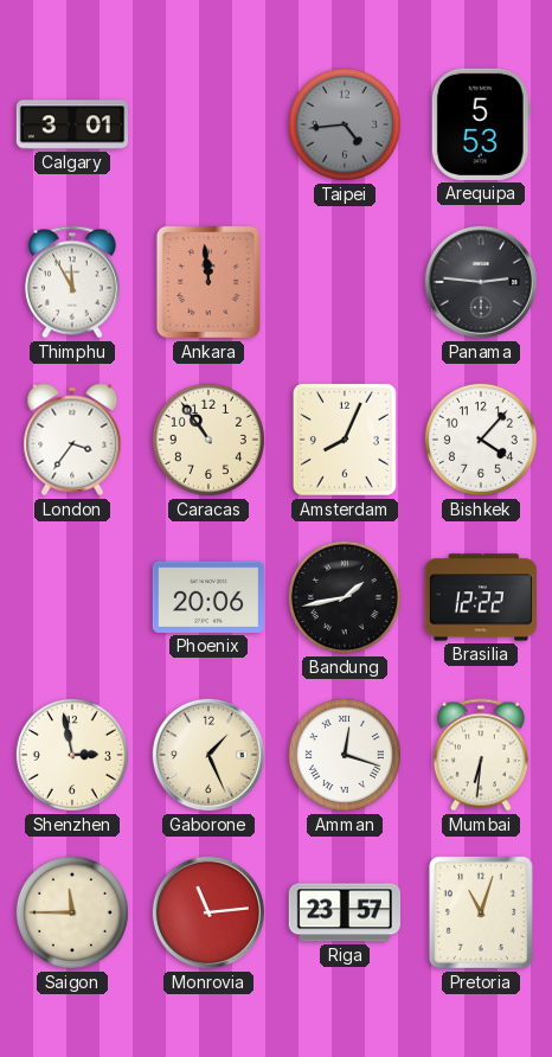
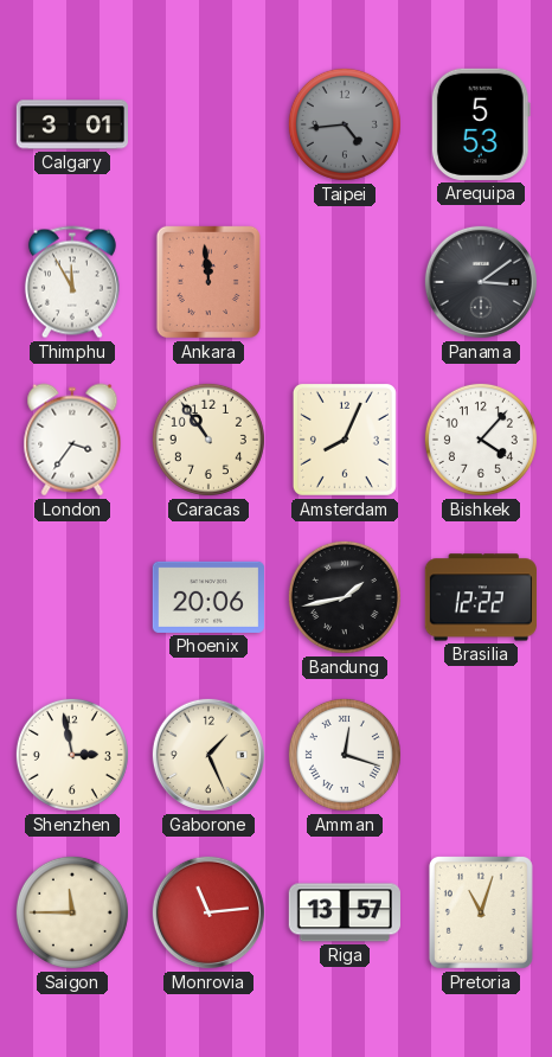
Panama: 2:46 -> 3:09
Mumbai: 6:31 -> none
Riga: 23:57 -> 13:57
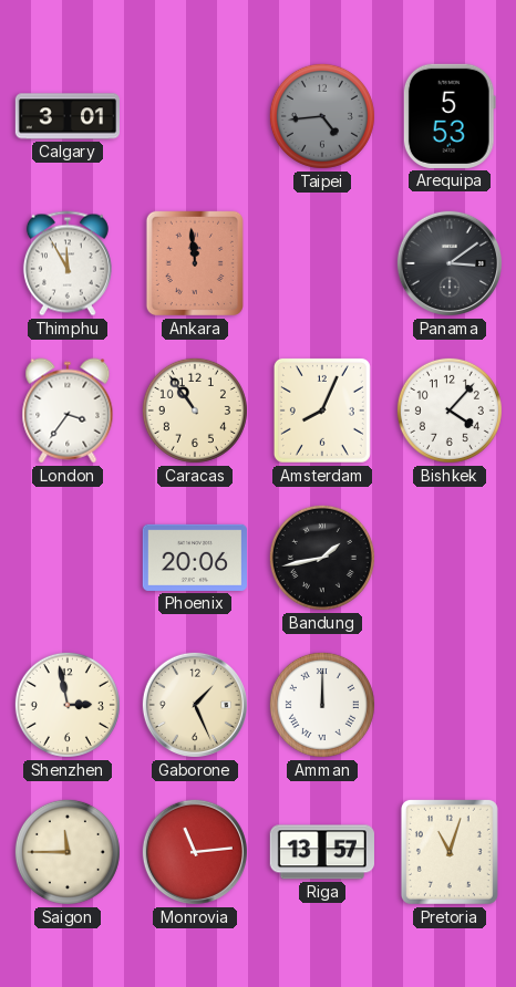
Brasilia: 12:22 -> none
Amman: 12:18 -> 12:00
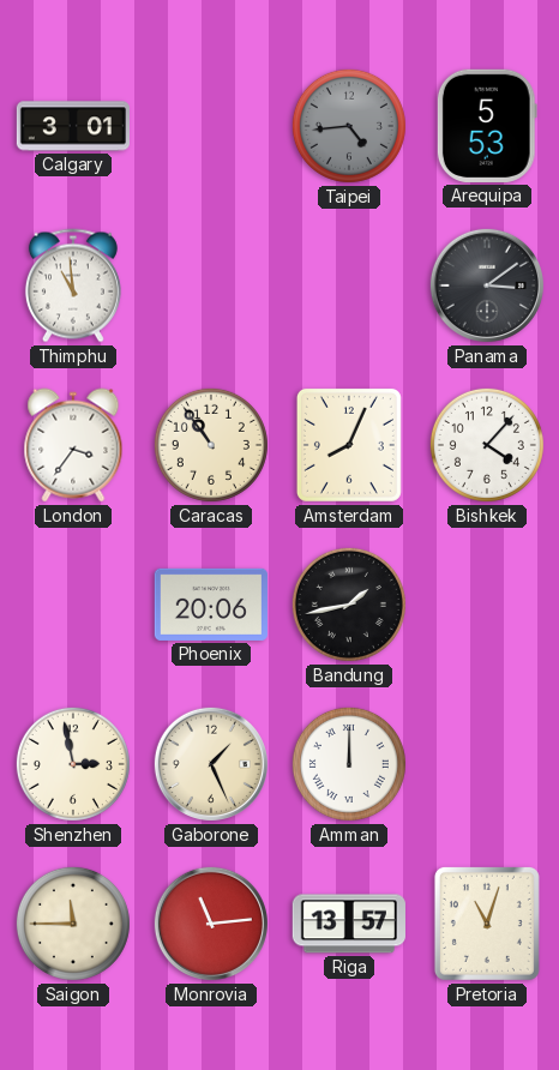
Thimphu: 11:55 -> 10:59
Ankara: 11:59 -> none
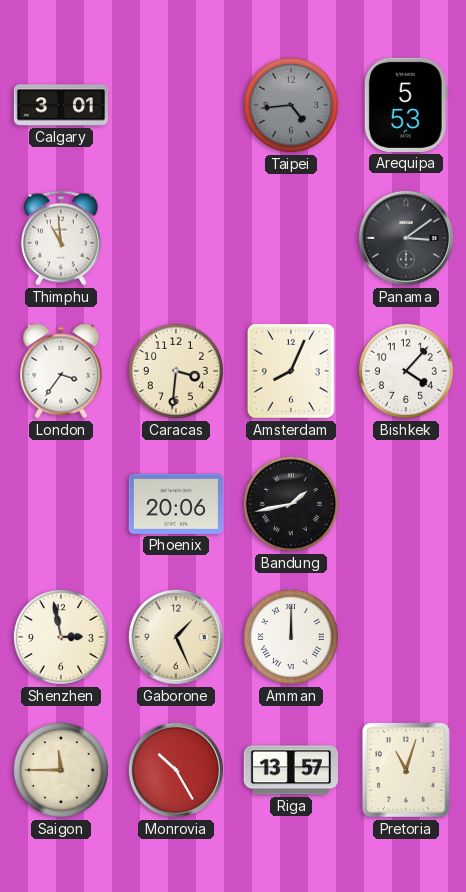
Caracas: 10:54 -> 3:31
Monrovia: 11:14 -> 10:25
